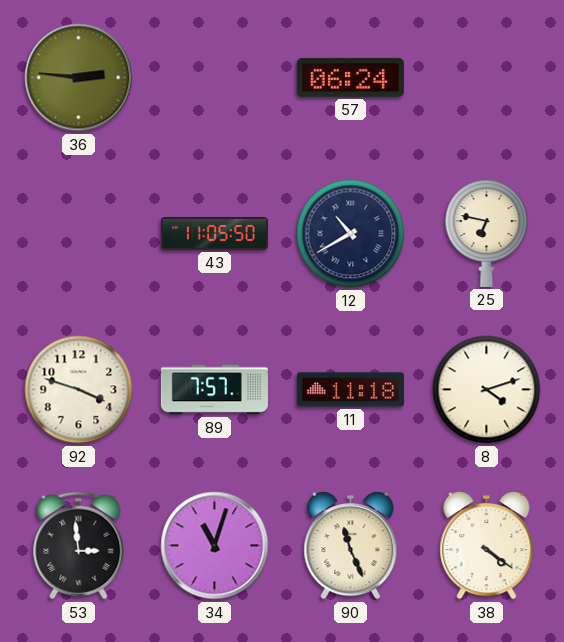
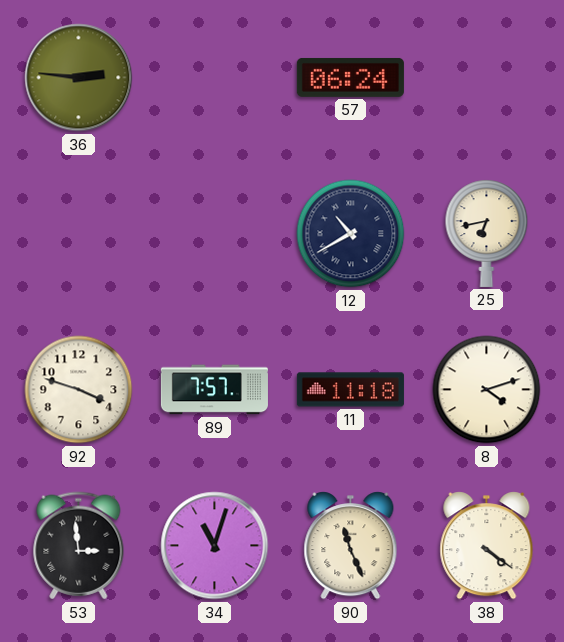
43: 11:05 -> none
25: 6:47 -> 6:43
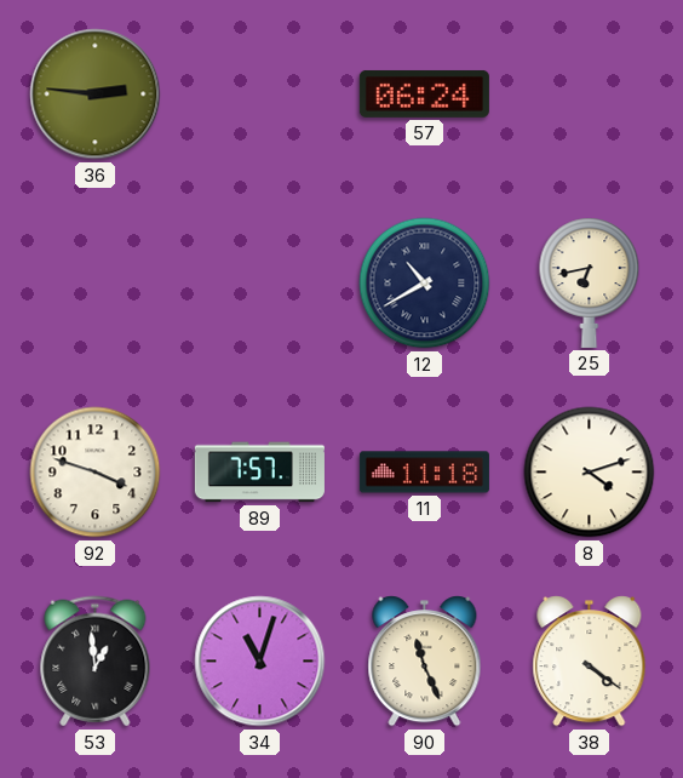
53: 2:59 -> 12:59
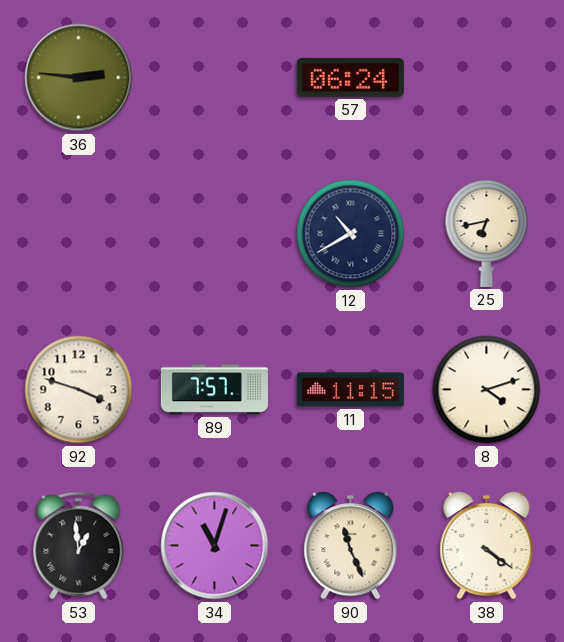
11: 11:18 -> 11:15
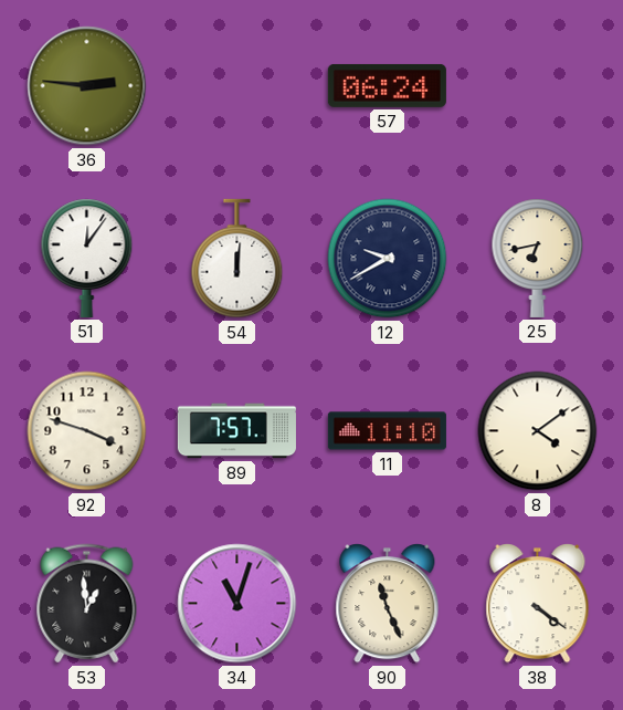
51: none -> 12:06
54: none -> 12:01
12: 10:40 -> 9:40
11: 11:15 -> 11:10
8: 4:12 -> 4:09
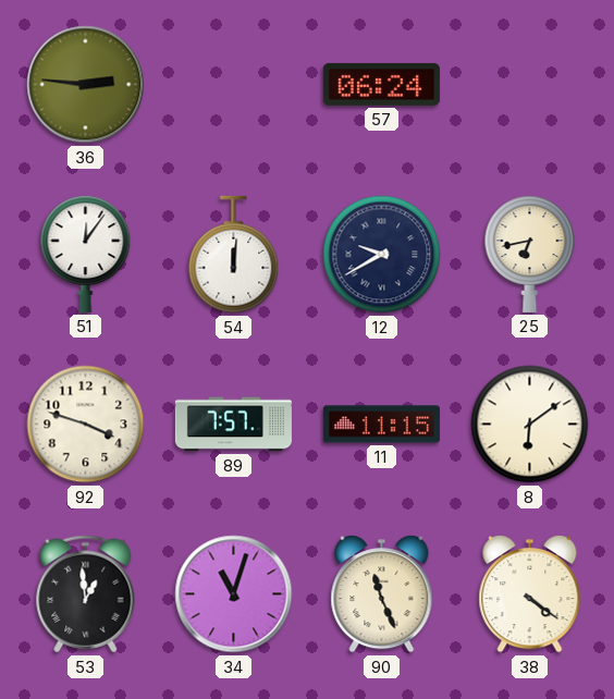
11: 11:10 -> 11:15
8: 4:09 -> 6:09
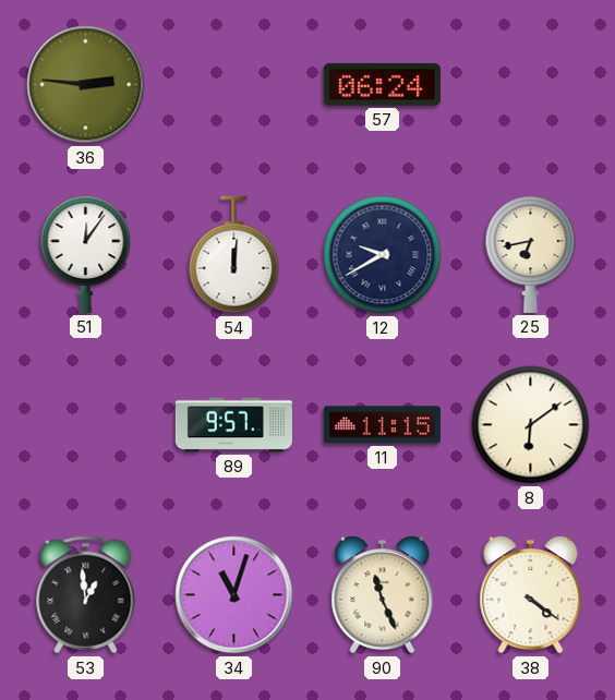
92: 3:48 -> none
89: 7:57 -> 9:57
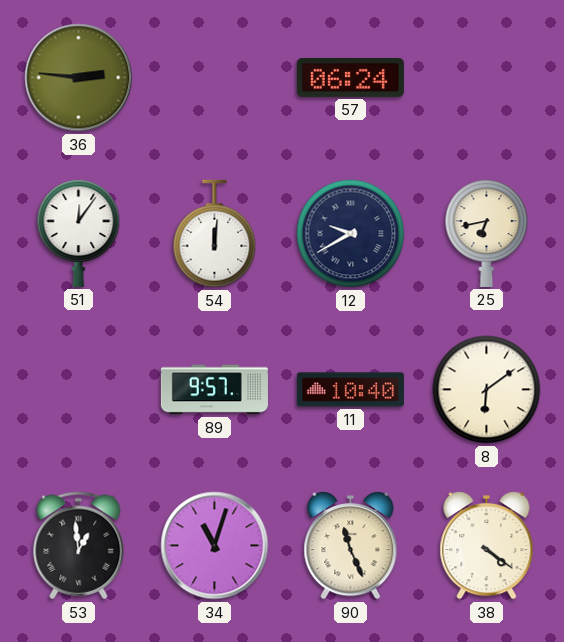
11: 11:15 -> 10:40
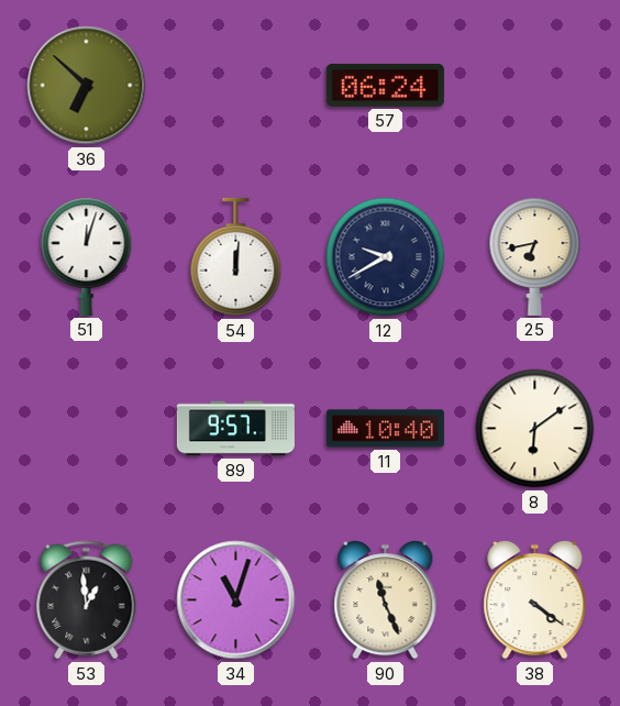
36: 2:46 -> 6:52
51: 12:06 -> 12:03
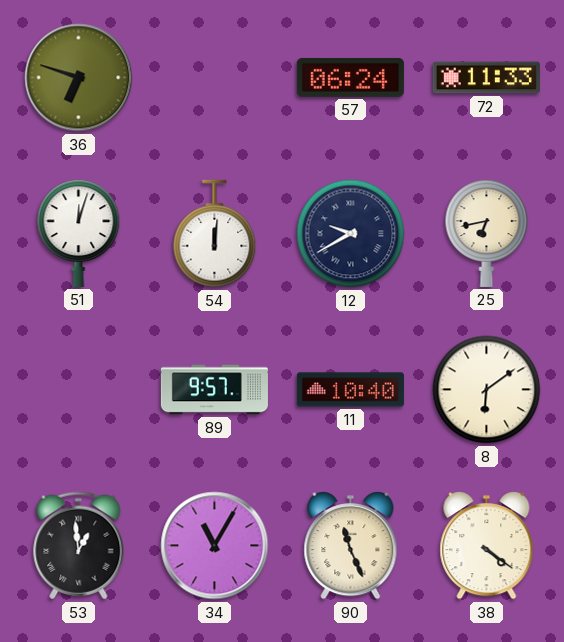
36: 6:52 -> 6:48
72: none -> 11:33
34: 11:03 -> 11:05
